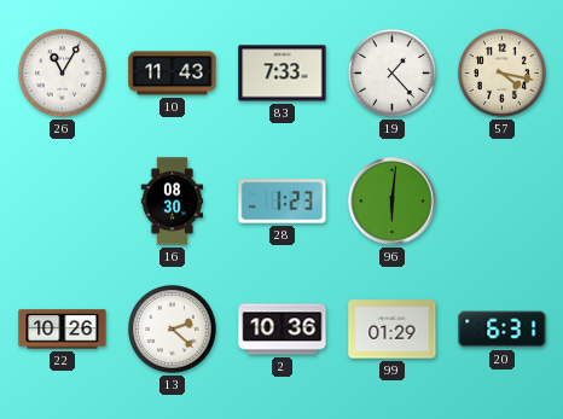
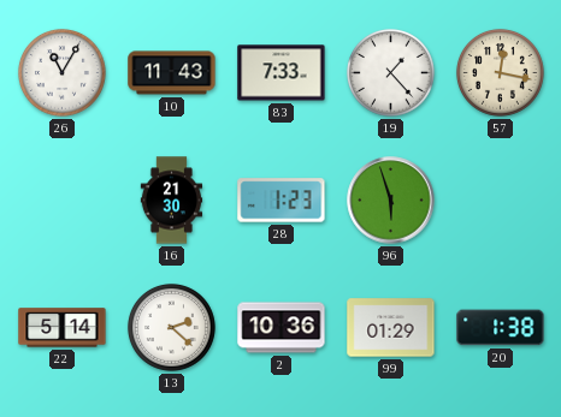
57: 4:17 -> 12:17
16: 08:30 -> 21:30
96: 6:01 -> 5:57
22: 10:26 -> 5:14
20: 6:31 -> 1:38
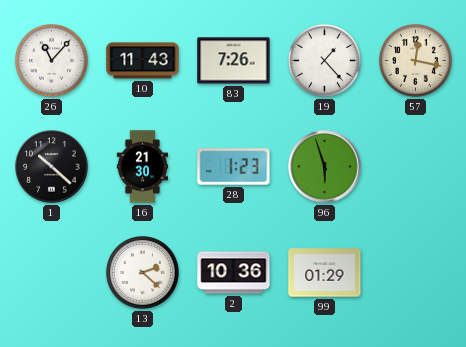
26: 11:05 -> 11:07
83: 7:33 -> 7:26
1: none -> 10:22
22: 5:14 -> none
20: 1:38 -> none
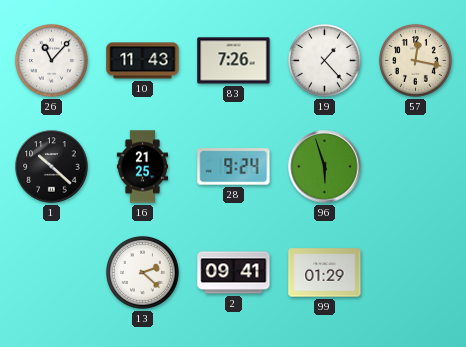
16: 21:30 -> 21:25
28: 1:23 -> 9:24
2: 10:36 -> 09:41
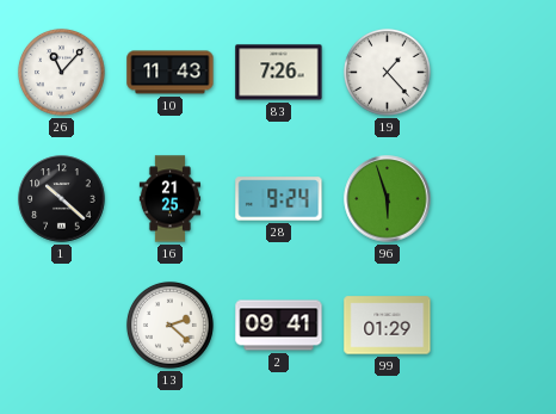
57: 12:17 -> none
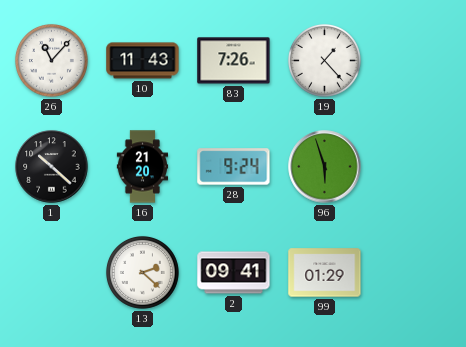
16: 21:25 -> 21:20
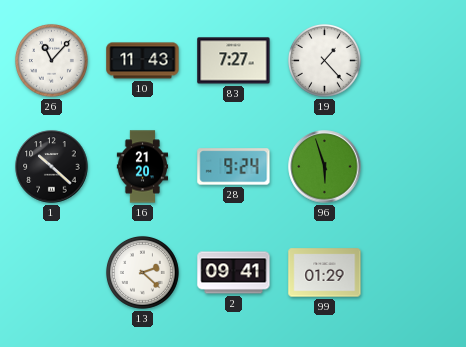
83: 7:26 -> 7:27
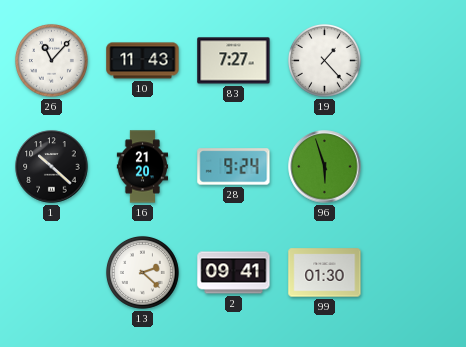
99: 01:29 -> 01:30
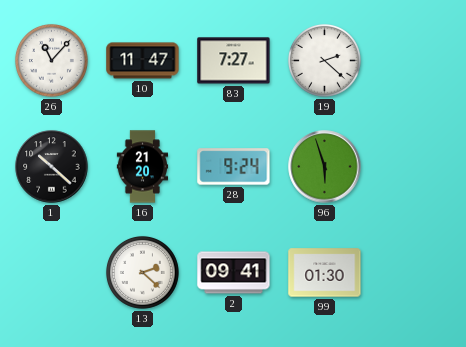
10: 11:43 -> 11:47
19: 1:23 -> 2:22
